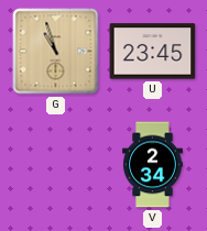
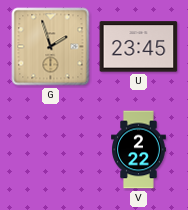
G: 10:57 -> 1:57
V: 2:34 -> 2:22
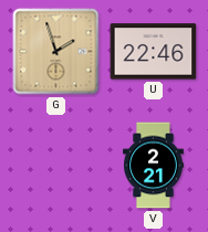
U: 23:45 -> 22:46
V: 2:22 -> 2:21
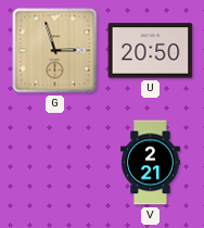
G: 1:57 -> 2:57
U: 22:46 -> 20:50
